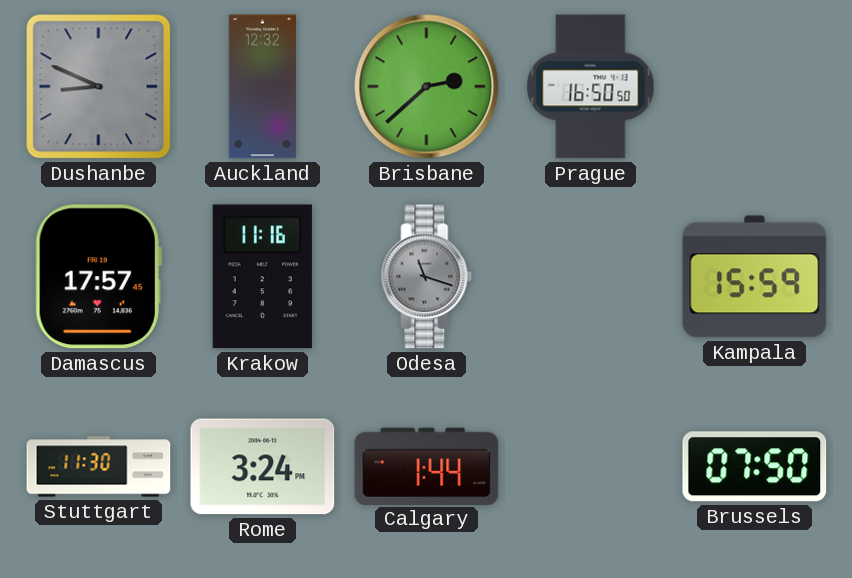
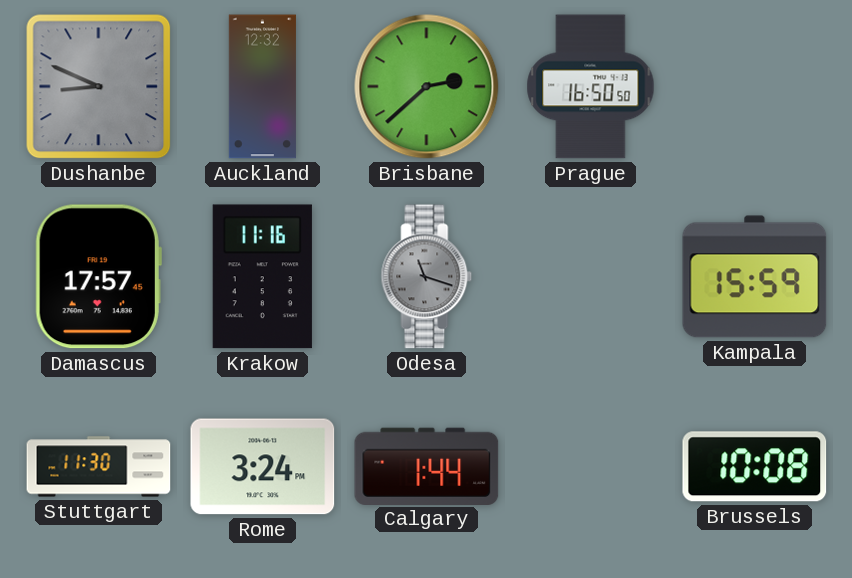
Brussels: 07:50 -> 10:08
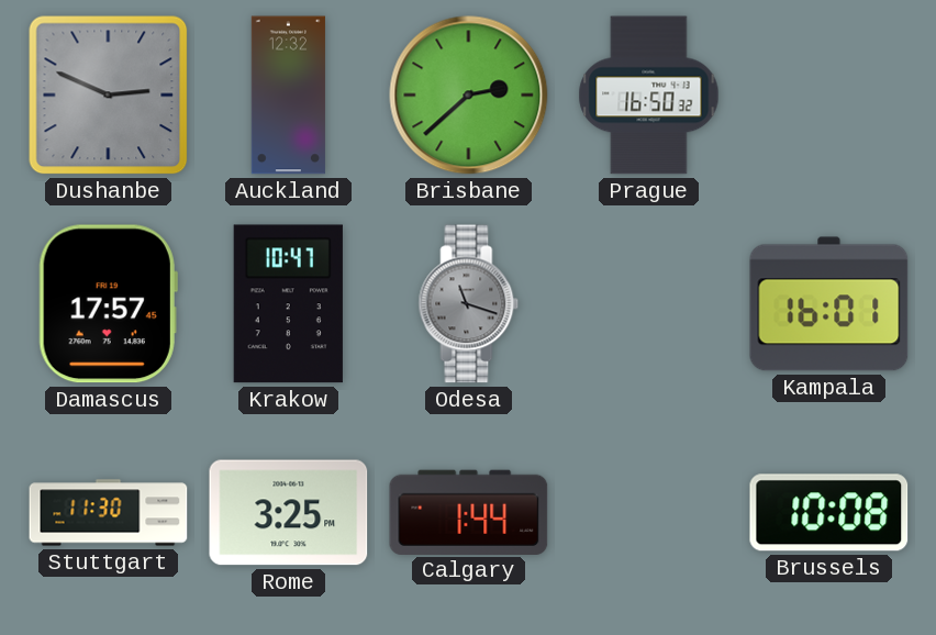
Dushanbe: 8:49 -> 2:49
Prague: 16:50:50 -> 16:50:32
Krakow: 11:16 -> 10:47
Kampala: 15:59 -> 16:01
Rome: 3:24 -> 3:25
